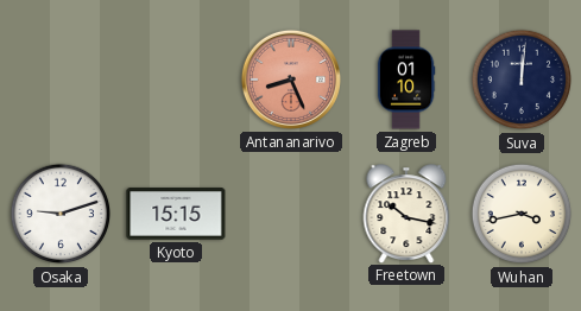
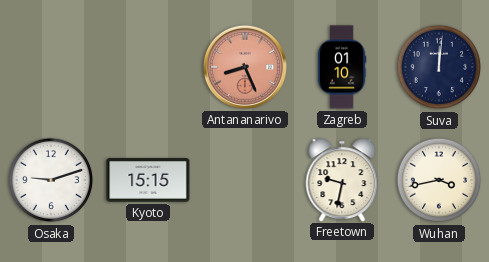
Freetown: 10:17 -> 9:32
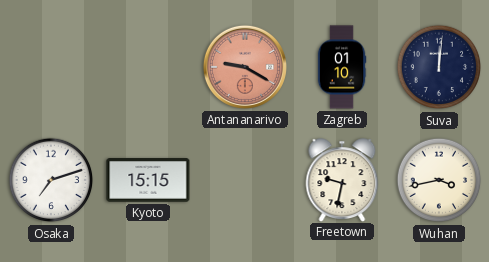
Antananarivo: 8:26 -> 9:20
Osaka: 9:12 -> 7:12
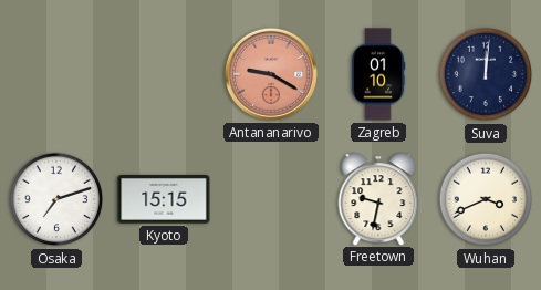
Wuhan: 3:43 -> 3:41
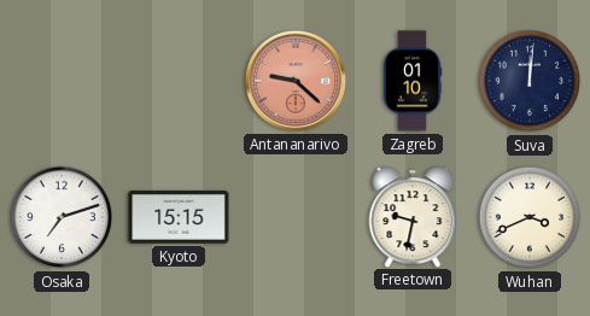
Antananarivo: 9:20 -> 9:22
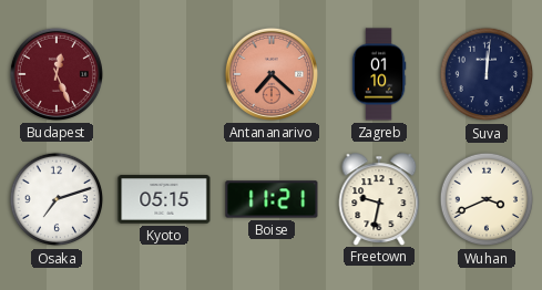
Budapest: none -> 12:26
Antananarivo: 9:22 -> 7:22
Kyoto: 15:15 -> 05:15
Boise: none -> 11:21
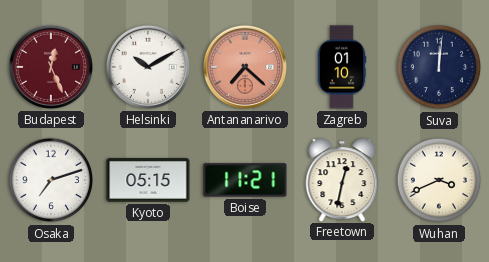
Helsinki: none -> 10:10
Freetown: 9:32 -> 12:32
